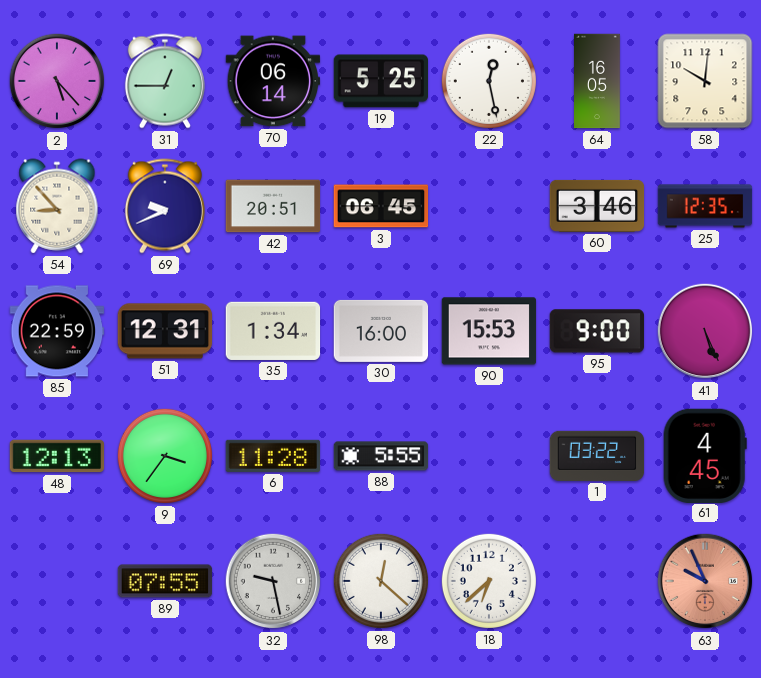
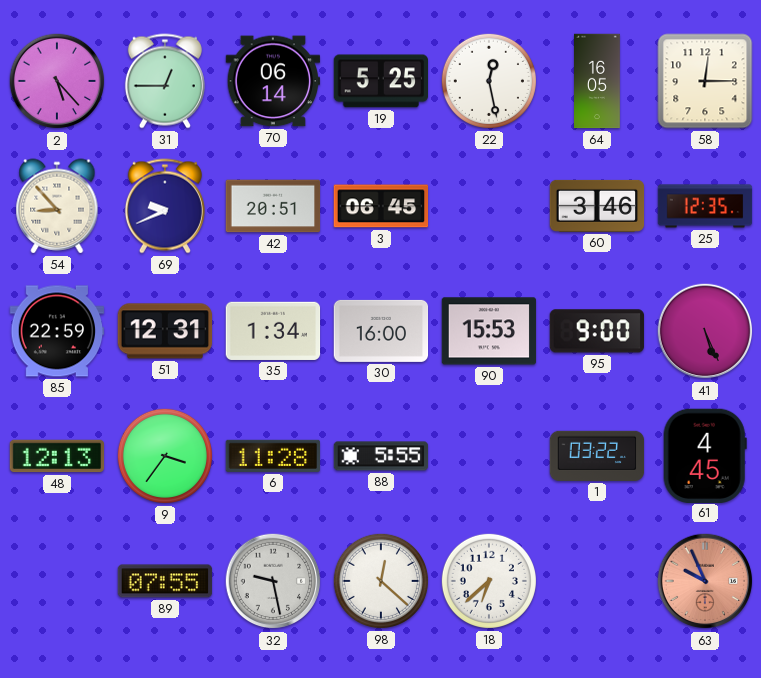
58: 10:01 -> 12:15
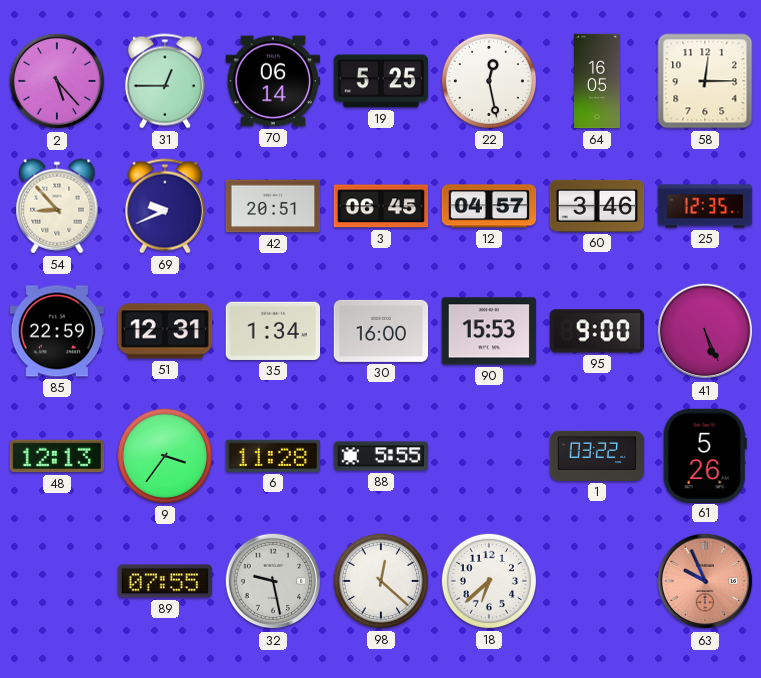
12: none -> 04:57
61: 4:45 -> 5:26
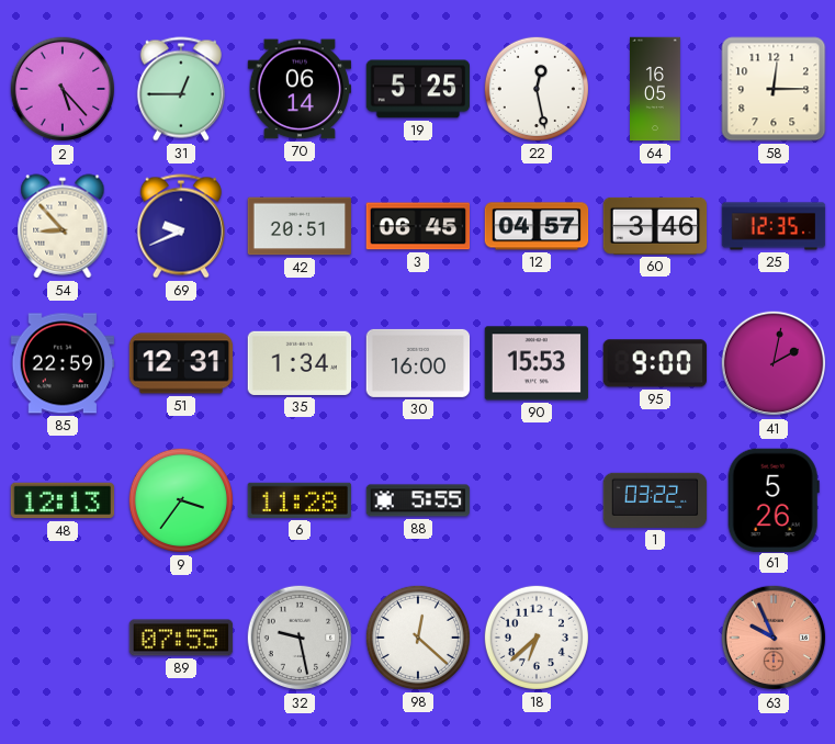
41: 5:26 -> 2:02
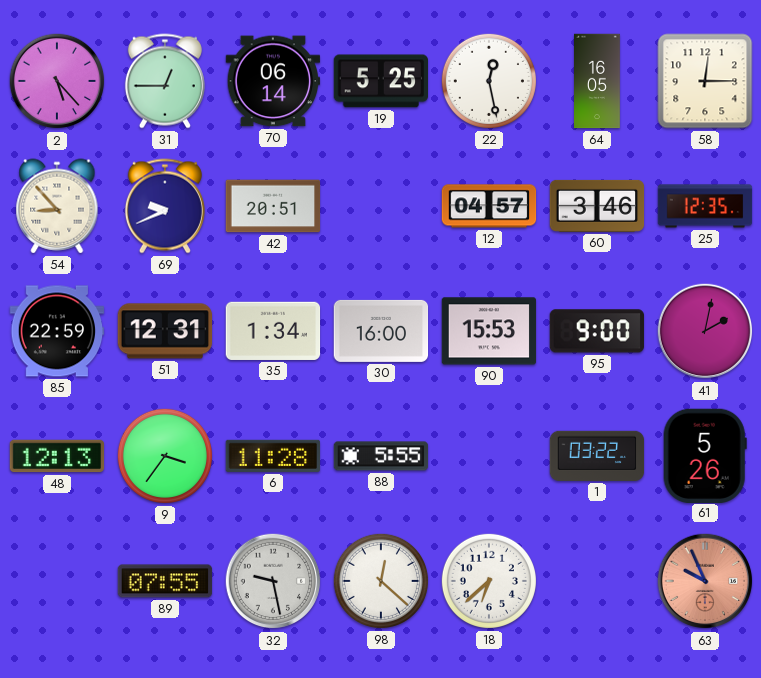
3: 06:45 -> none
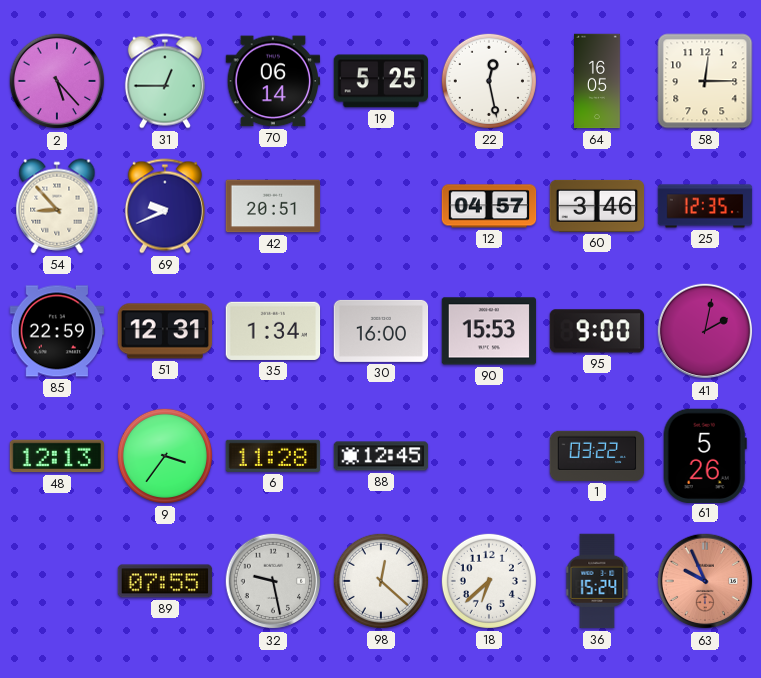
88: 5:55 -> 12:45
36: none -> 15:24
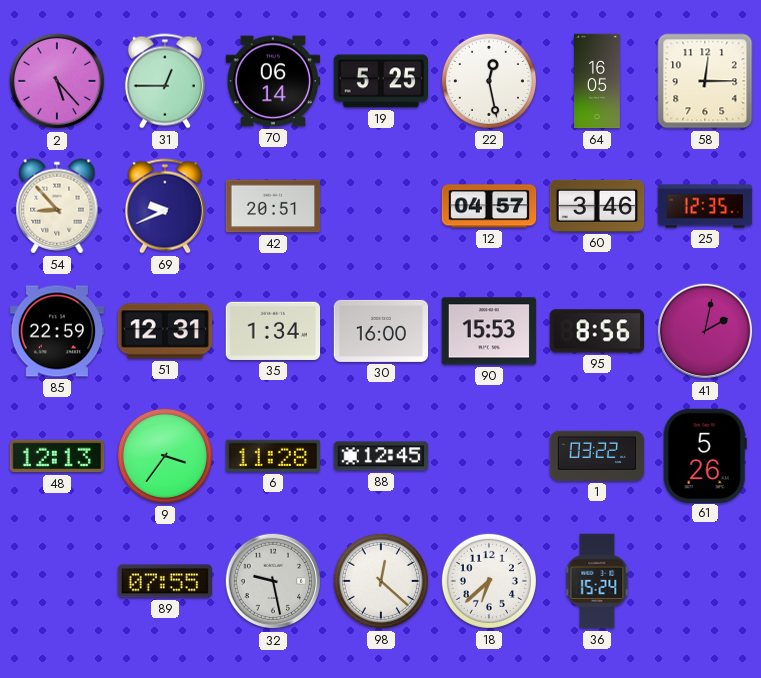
95: 9:00 -> 8:56
63: 9:56 -> none
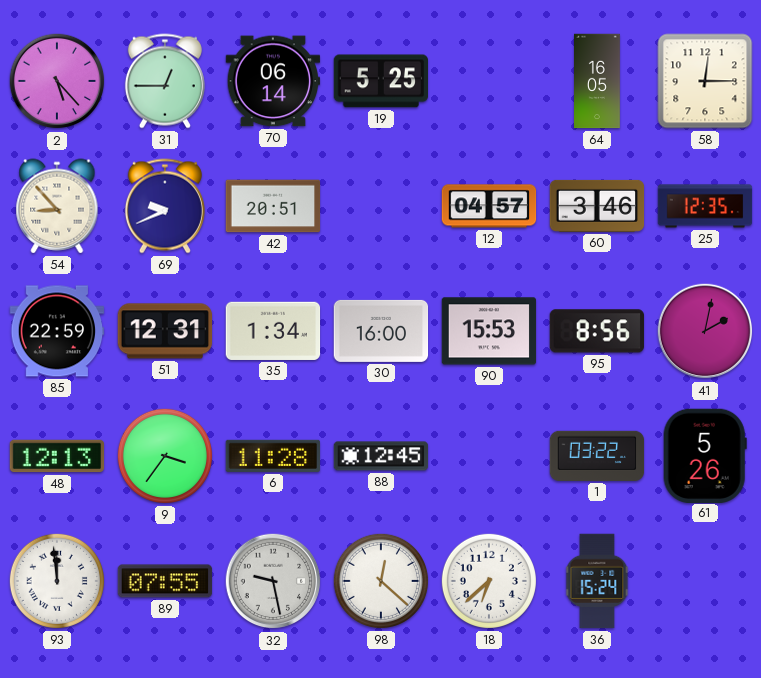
22: 12:28 -> none
93: none -> 11:59
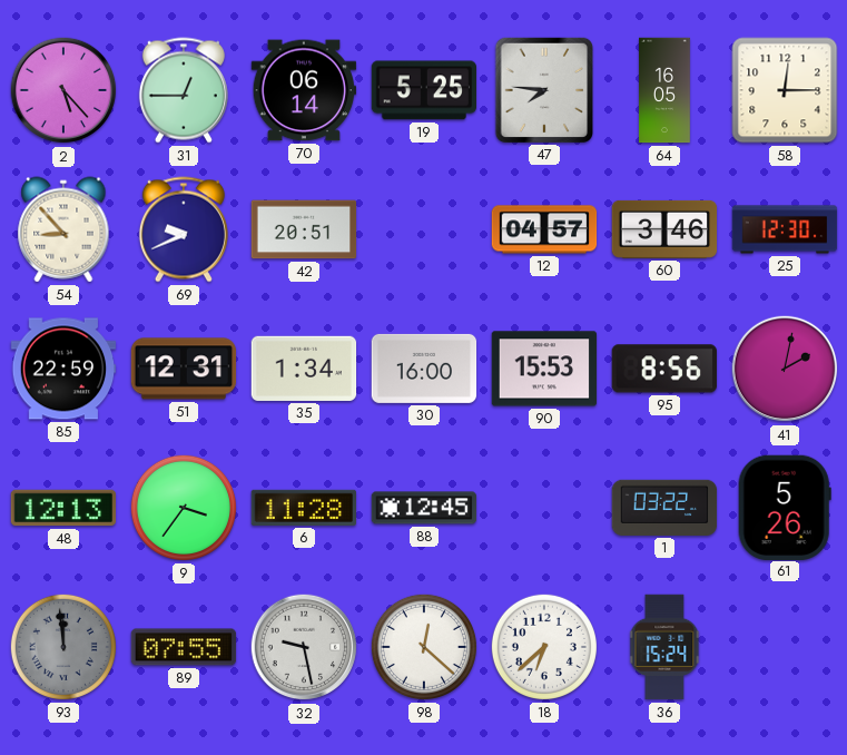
47: none -> 7:46
25: 12:35 -> 12:30
93 dial: white -> grey
